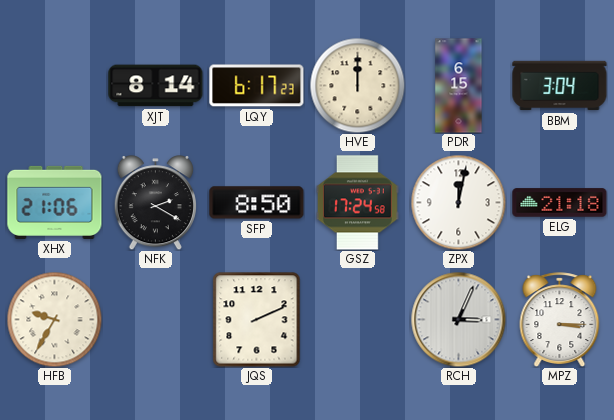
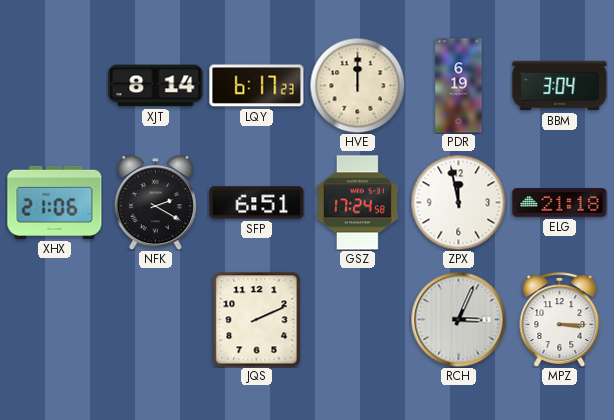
PDR: 6:15 -> 6:19
SFP: 8:50 -> 6:51
ZPX: 12:02 -> 11:58
HFB: 9:35 -> none
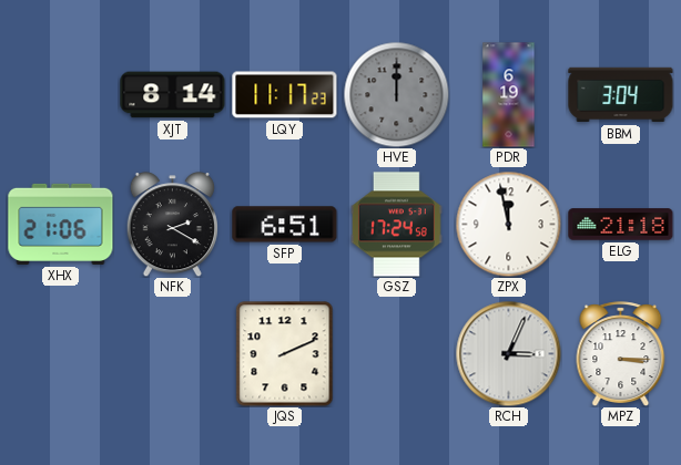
LQY: 6:17 -> 11:17
HVE dial: cream -> grey
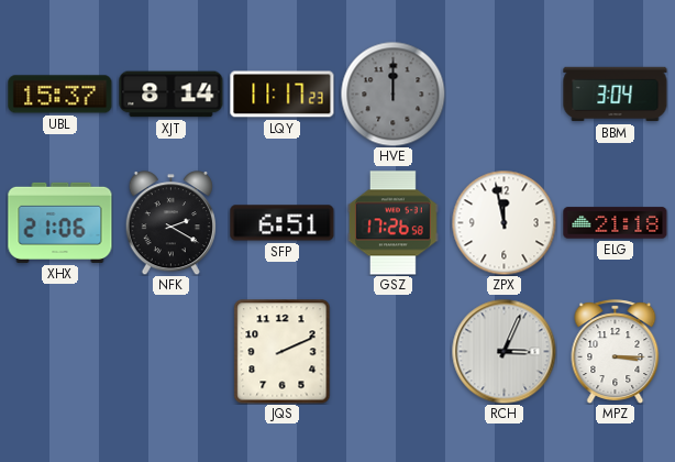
UBL: none -> 15:37
PDR: 6:19 -> none
GSZ: 17:24 -> 17:26
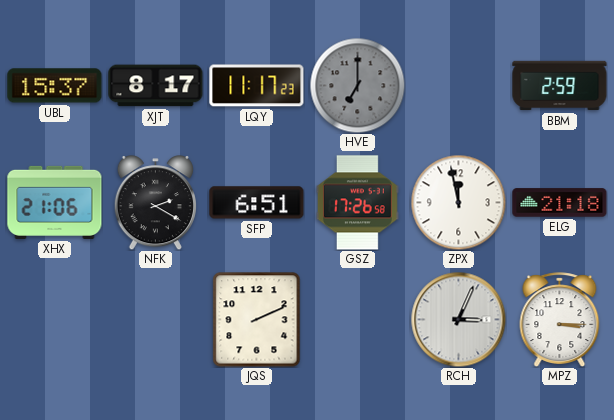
XJT: 8:14 -> 8:17
HVE: 12:00 -> 7:00
BBM: 3:04 -> 2:59
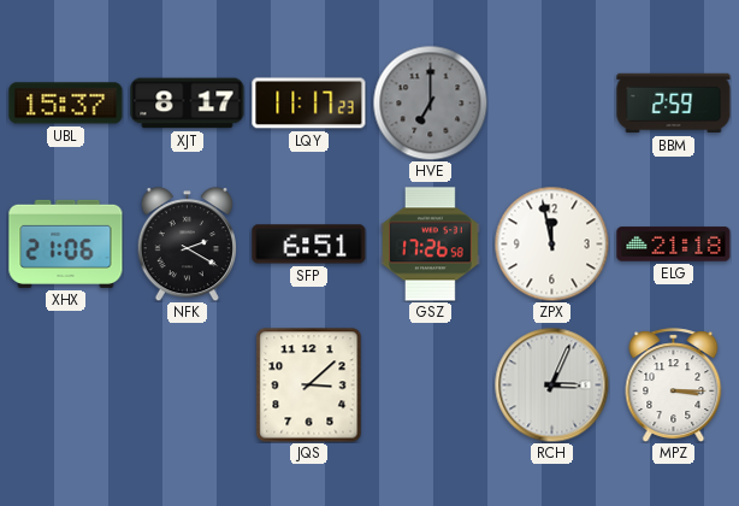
JQS: 2:11 -> 3:08
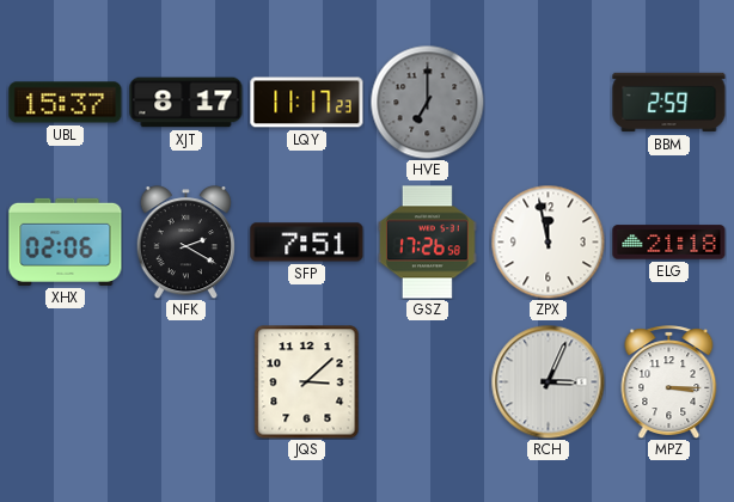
XHX: 21:06 -> 02:06
SFP: 6:51 -> 7:51
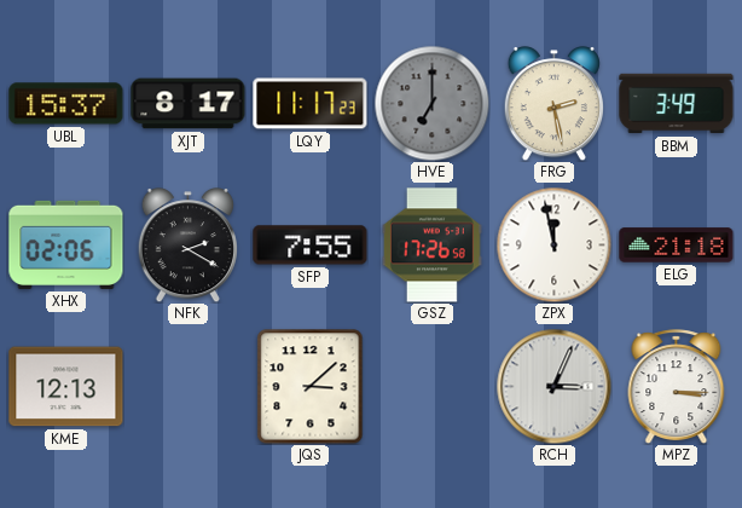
FRG: none -> 2:28
BBM: 2:59 -> 3:49
SFP: 7:51 -> 7:55
KME: none -> 12:13
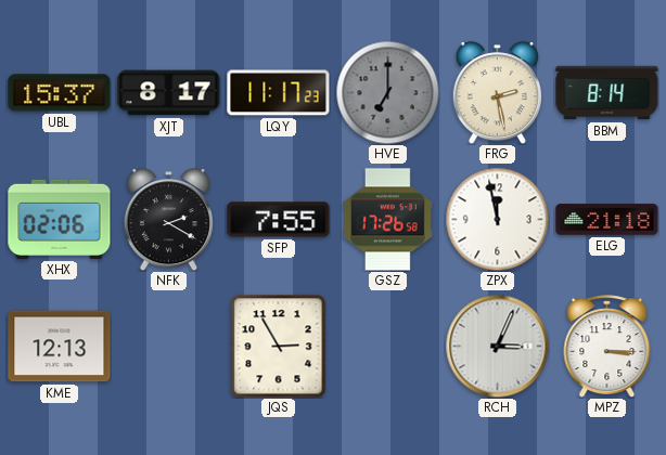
BBM: 3:49 -> 8:14
JQS: 3:08 -> 2:55
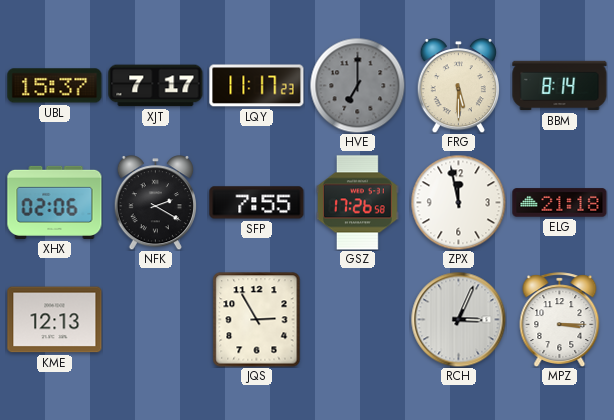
XJT: 8:17 -> 7:17
FRG: 2:28 -> 5:30
